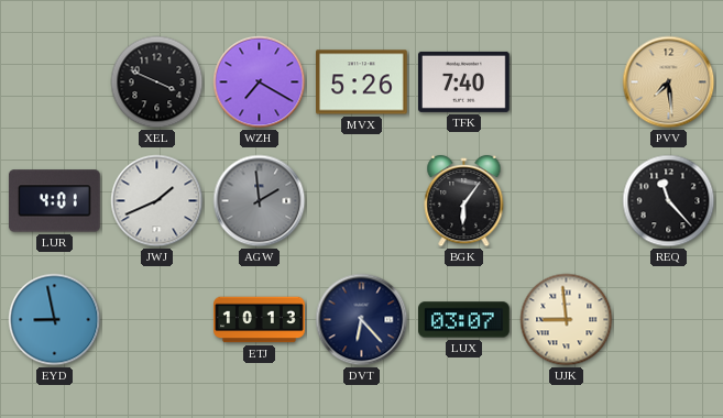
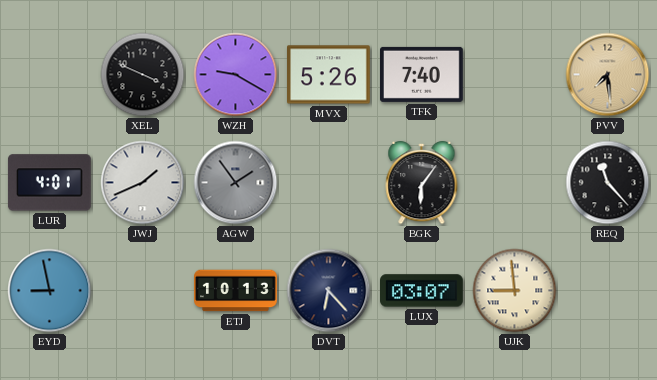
WZH: 7:20 -> 9:20
AGW: 1:59 -> 1:54
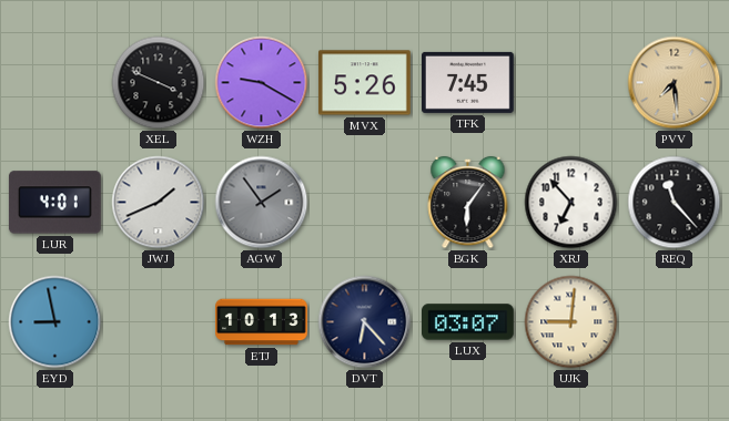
TFK: 7:40 -> 7:45
XRJ: none -> 6:53
UJK: 8:59 -> 9:01
